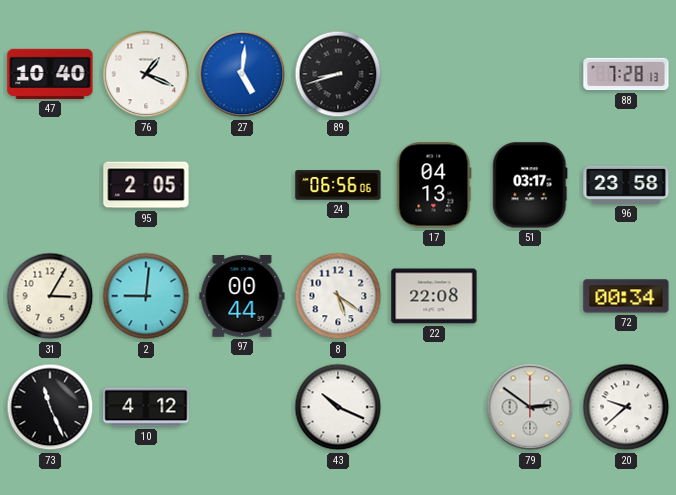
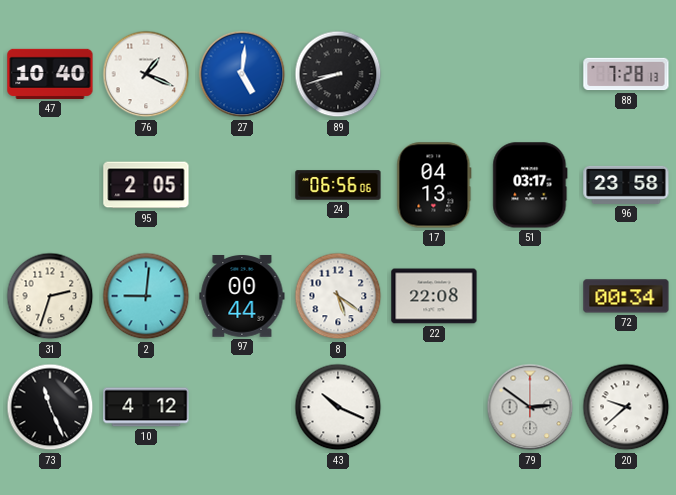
31: 3:05 -> 2:33
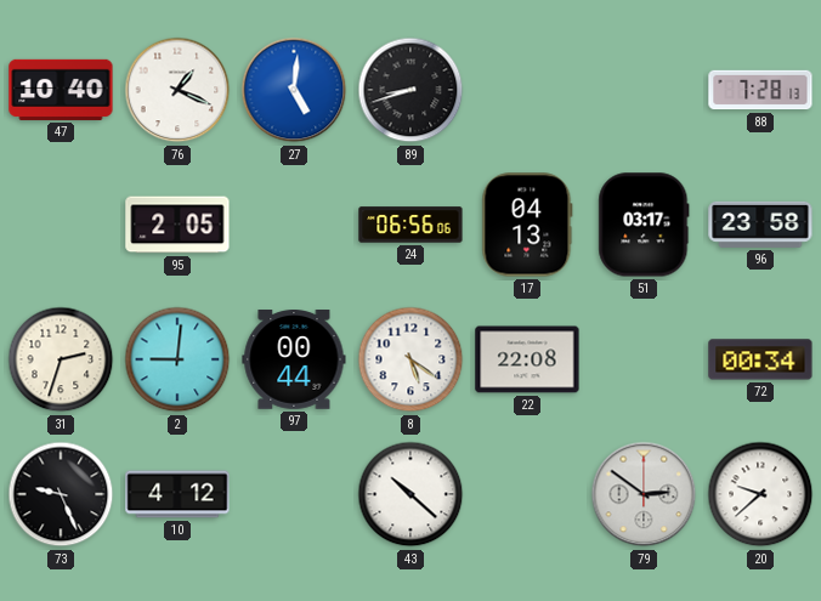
73: 11:26 -> 9:26
43: 10:19 -> 10:22
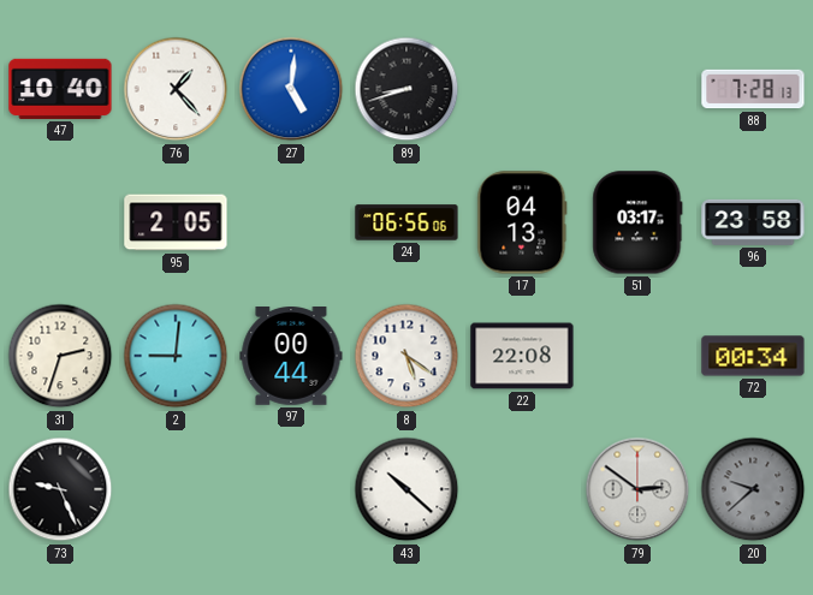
76: 1:19 -> 1:23
10: 4:12 -> none
20 dial: white -> grey
